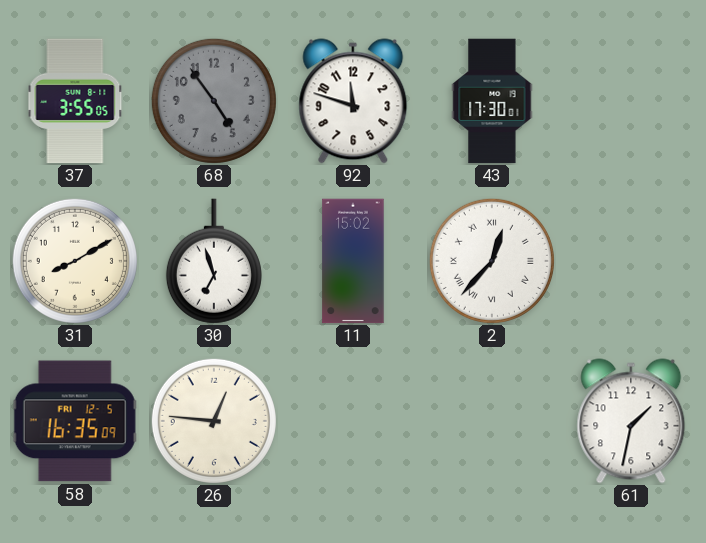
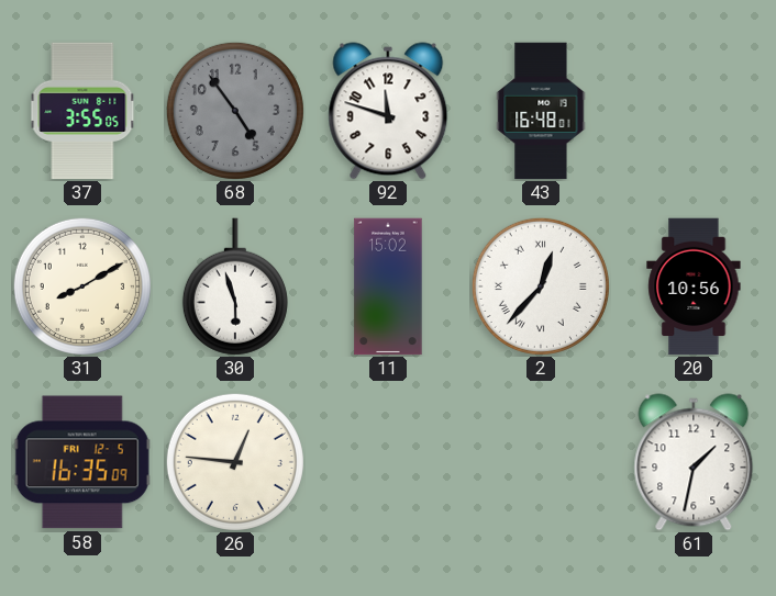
43: 17:30 -> 16:48
30: 6:57 -> 5:57
20: none -> 10:56
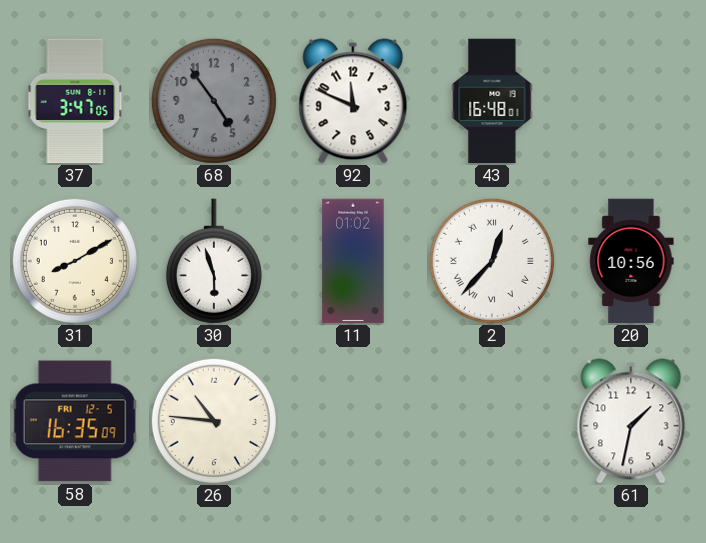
37: 3:55 -> 3:47
92: 11:48 -> 11:49
11: 15:02 -> 01:02
26: 12:46 -> 10:46
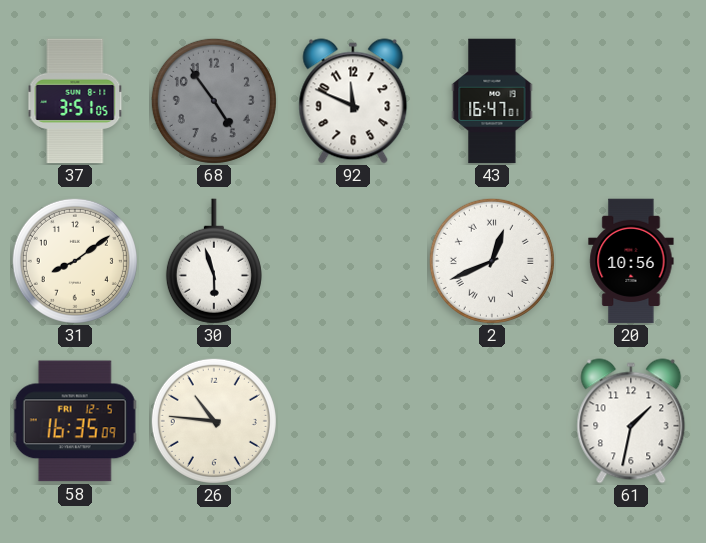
37: 3:47 -> 3:51
43: 16:48 -> 16:47
31: 8:10 -> 8:09
11: 01:02 -> none
2: 12:37 -> 12:41
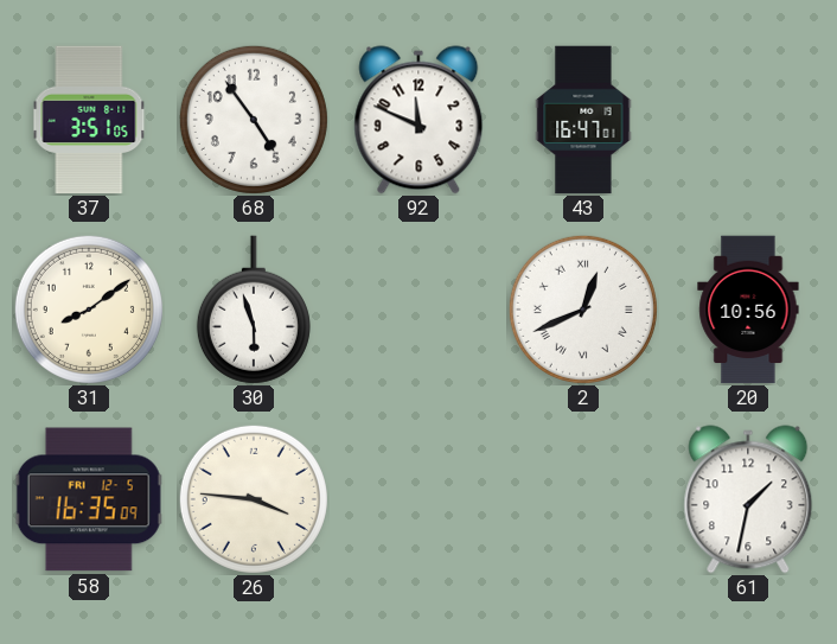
68 dial: grey -> white
26: 10:46 -> 3:46
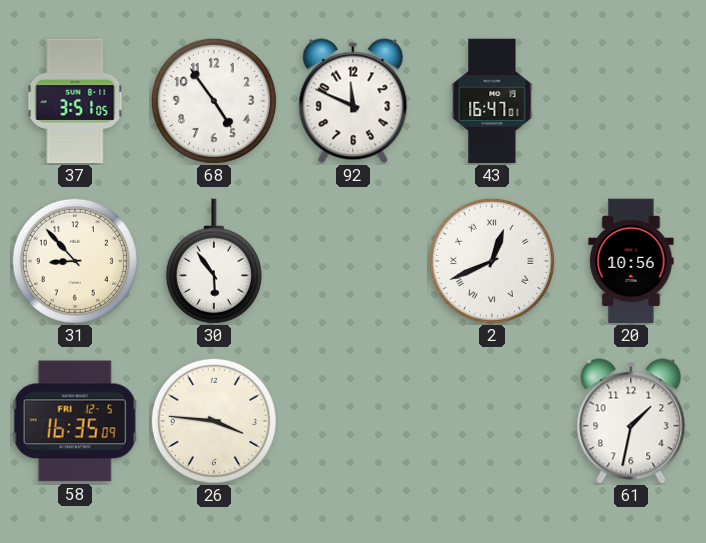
31: 8:09 -> 8:53
30: 5:57 -> 5:54
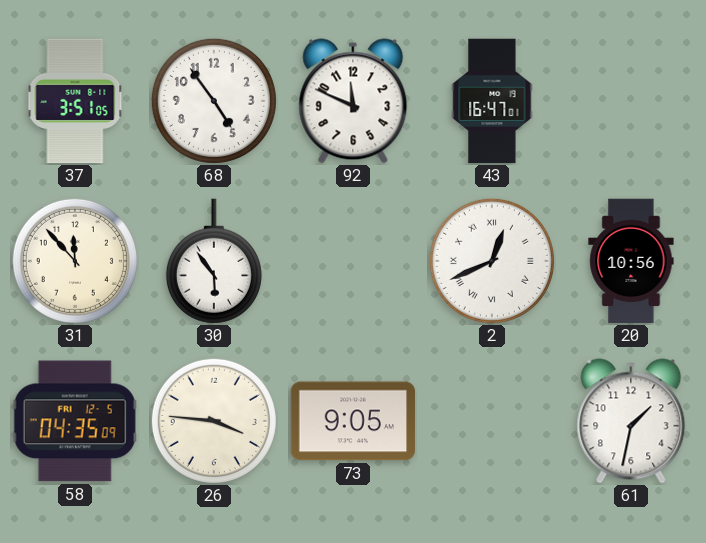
31: 8:53 -> 11:53
58: 16:35 -> 04:35
73: none -> 9:05
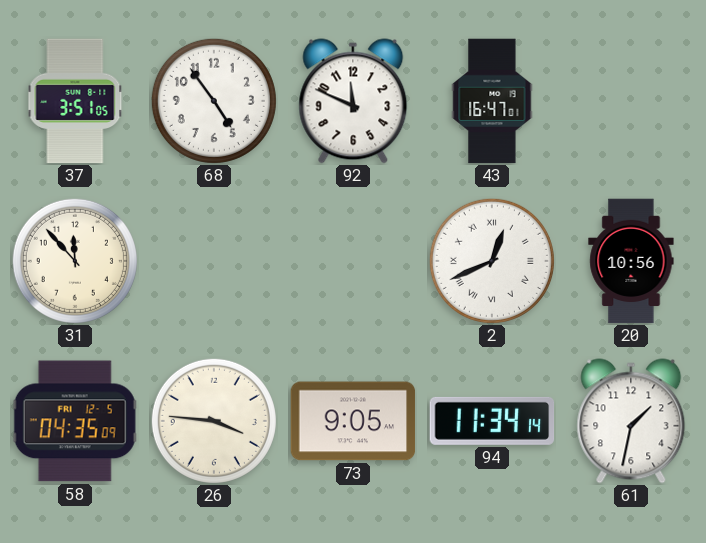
30: 5:54 -> none
94: none -> 11:34
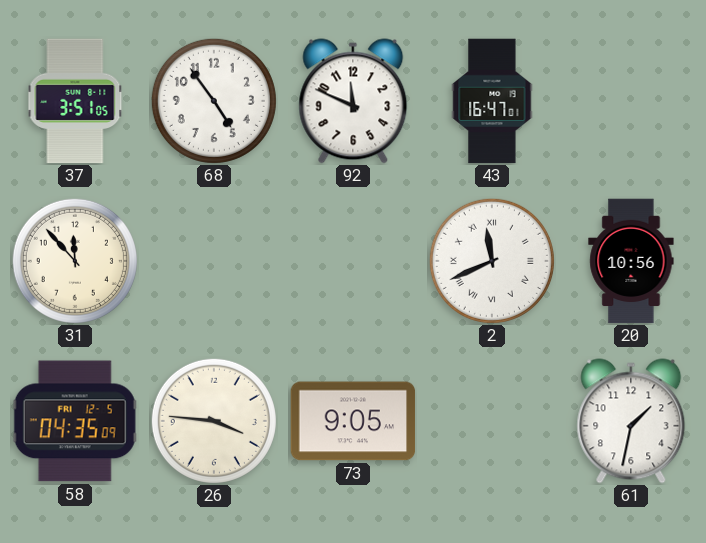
2: 12:41 -> 11:41
94: 11:34 -> none
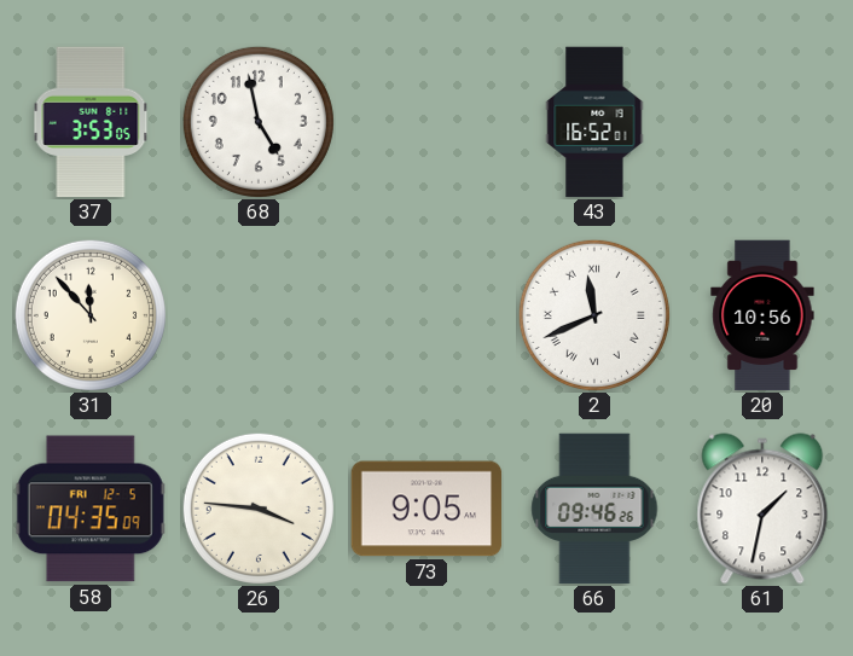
37: 3:51 -> 3:53
68: 4:54 -> 4:58
92: 11:49 -> none
43: 16:47 -> 16:52
66: none -> 09:46
